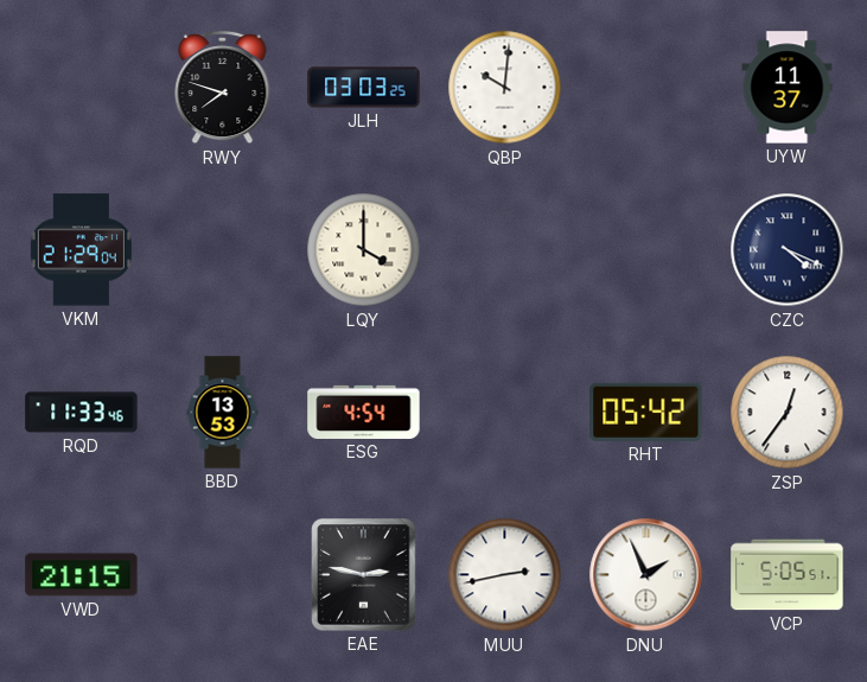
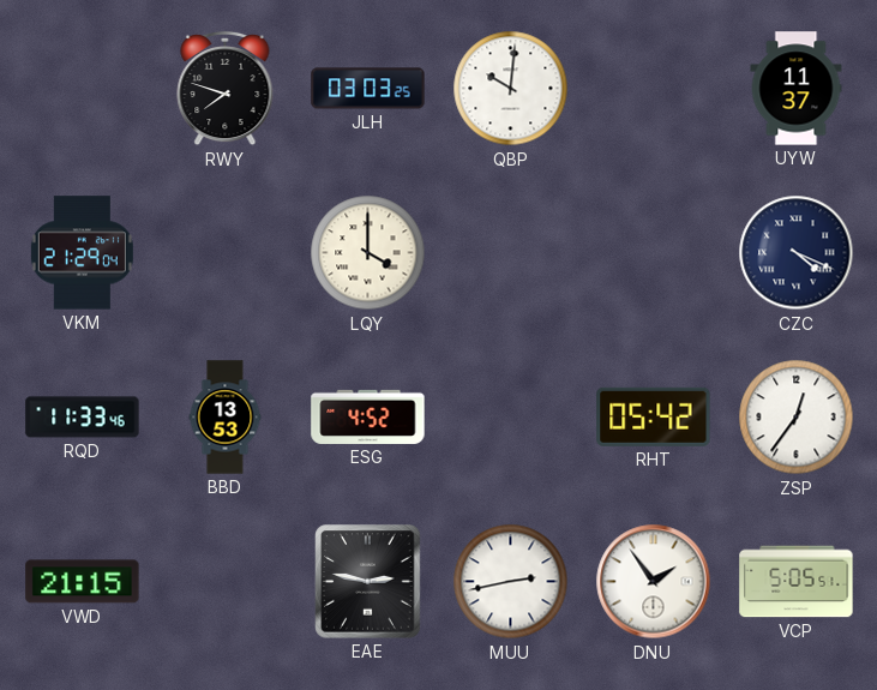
ESG: 4:54 -> 4:52
DNU: 1:56 -> 1:54
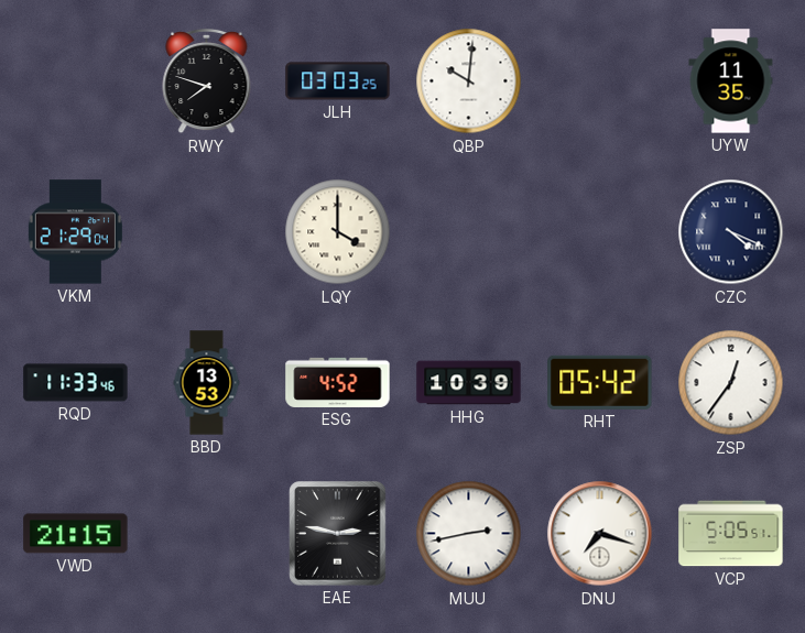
UYW: 11:37 -> 11:35
HHG: none -> 10:39
DNU: 1:54 -> 7:18
